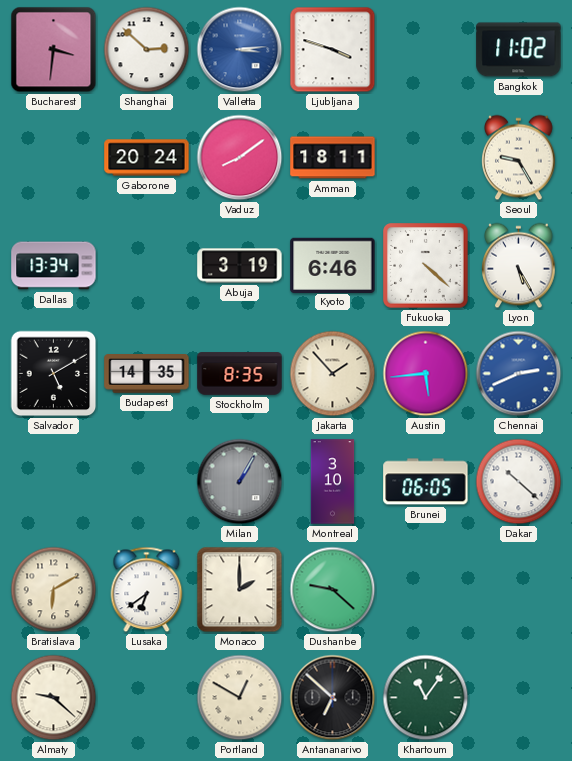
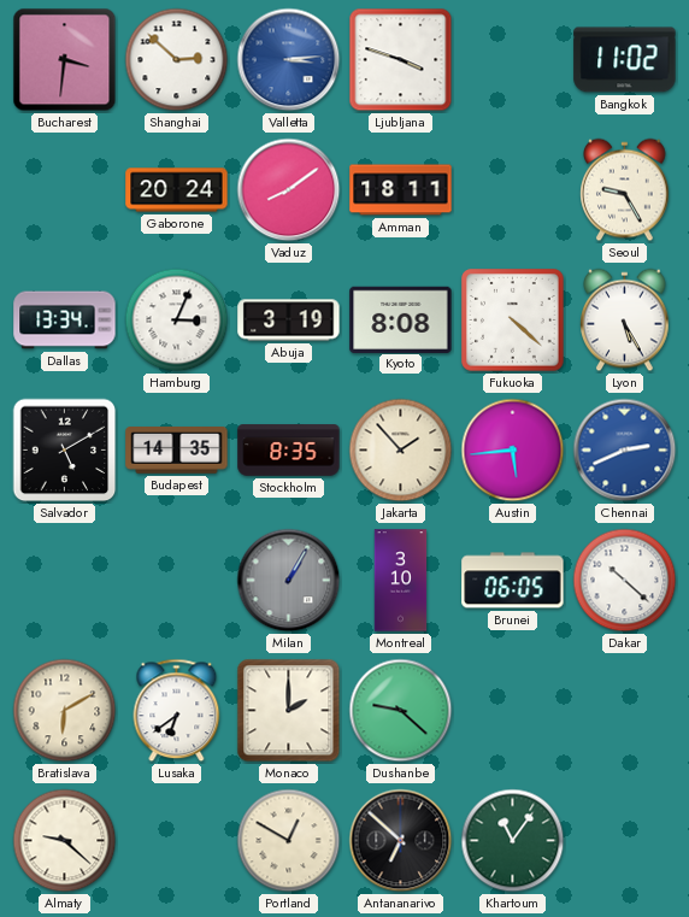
Hamburg: none -> 3:04
Kyoto: 6:46 -> 8:08
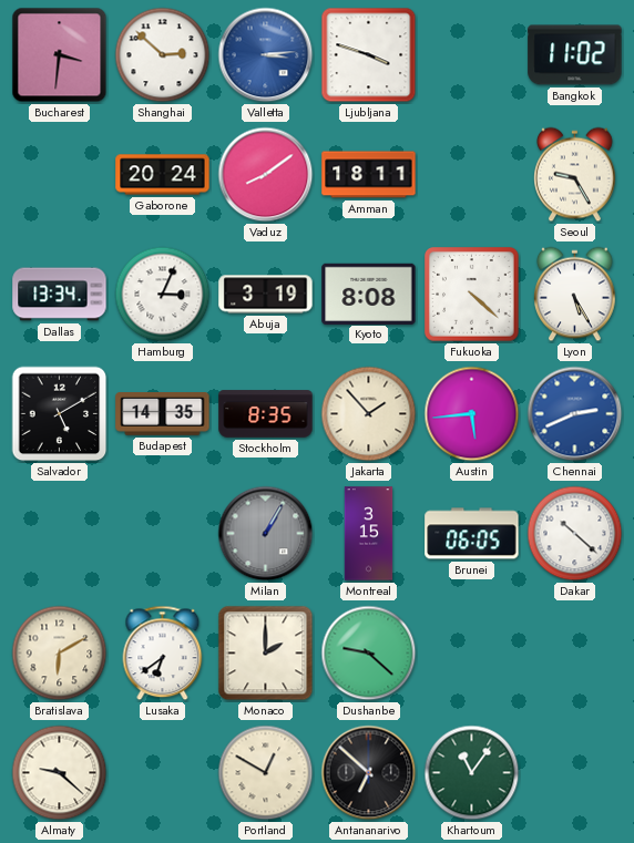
Montreal: 3:10 -> 3:15
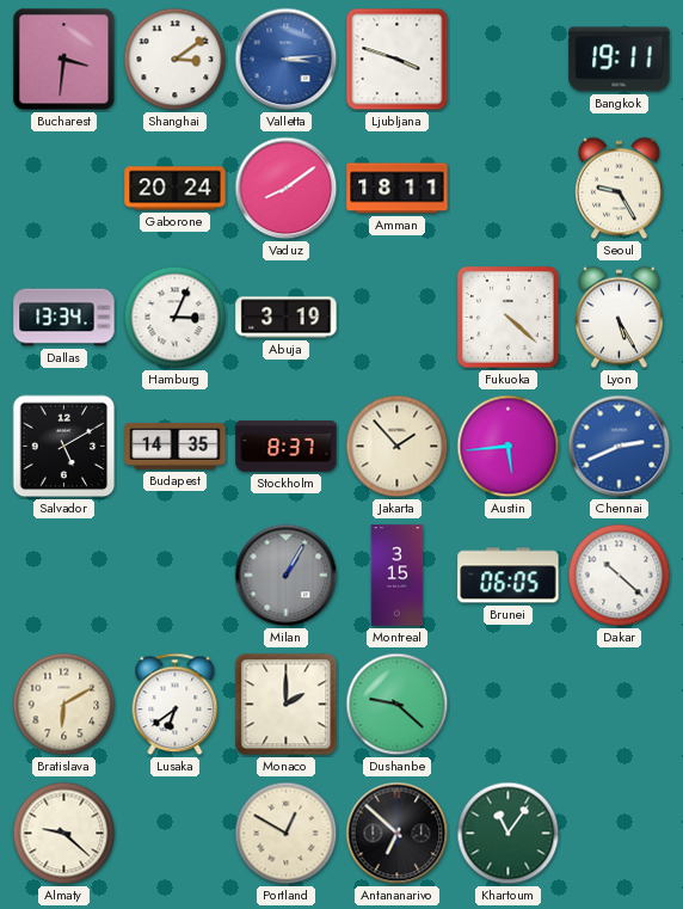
Shanghai: 2:52 -> 3:09
Bangkok: 11:02 -> 19:11
Kyoto: 8:08 -> none
Stockholm: 8:35 -> 8:37
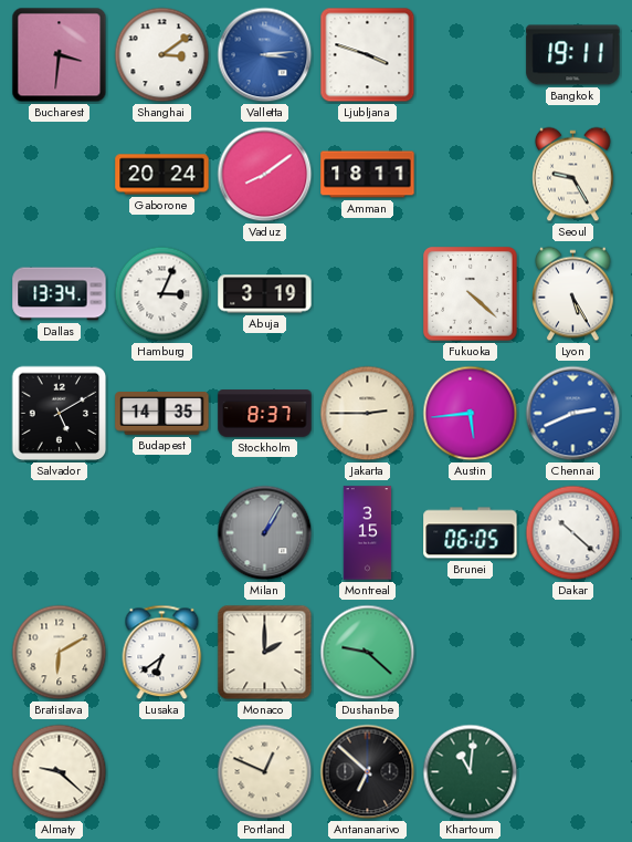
Jakarta: 1:53 -> 2:45
Portland: 12:50 -> 12:49
Khartoum: 11:06 -> 11:01
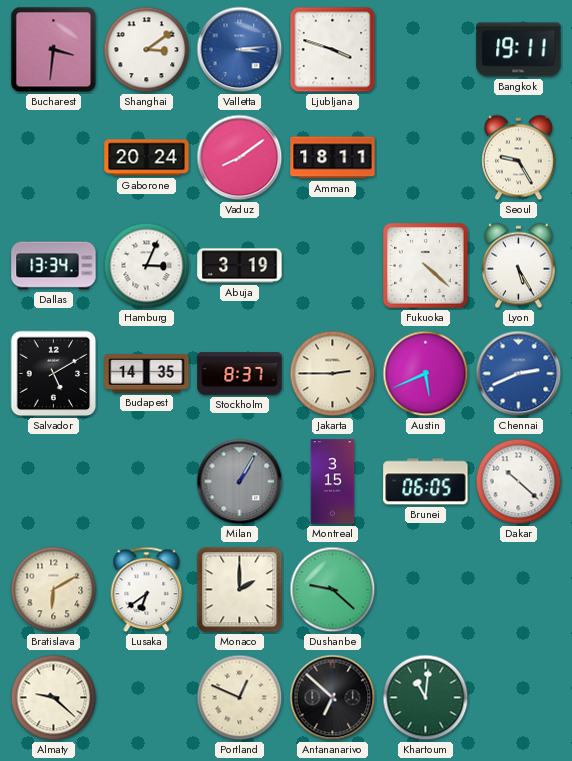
Austin: 5:44 -> 5:41
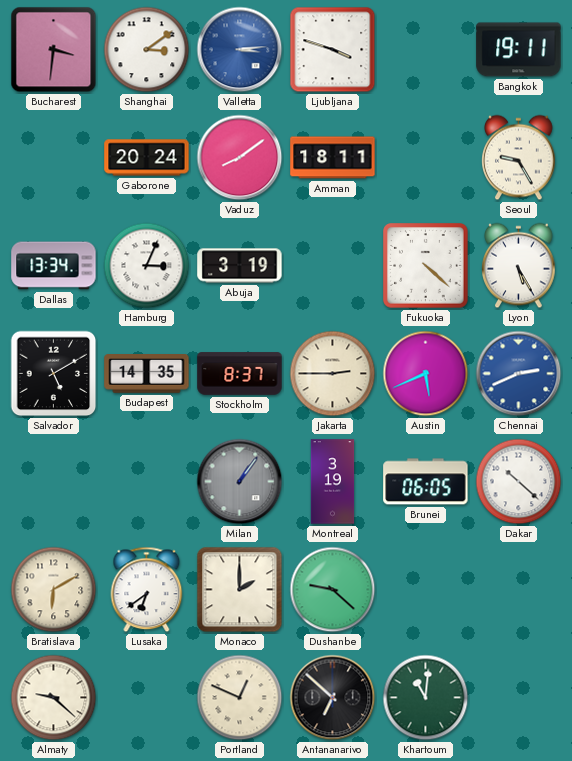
Milan: 1:05 -> 1:06
Montreal: 3:15 -> 3:19
